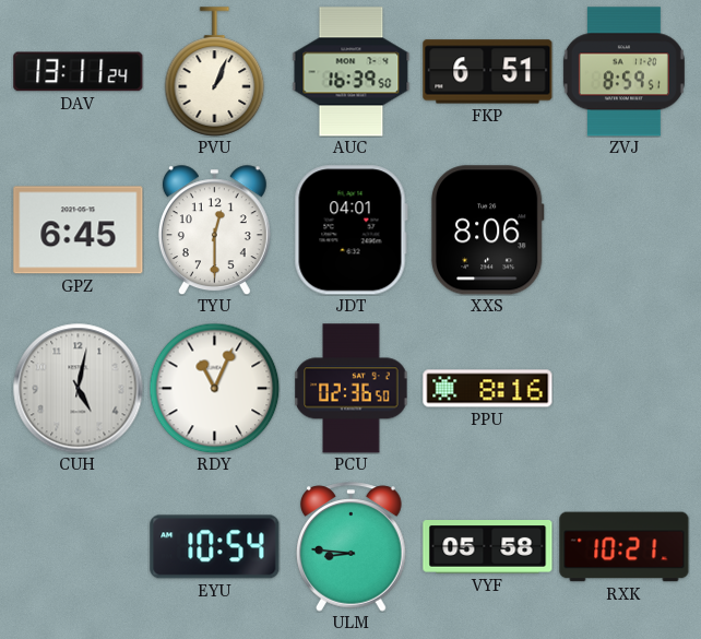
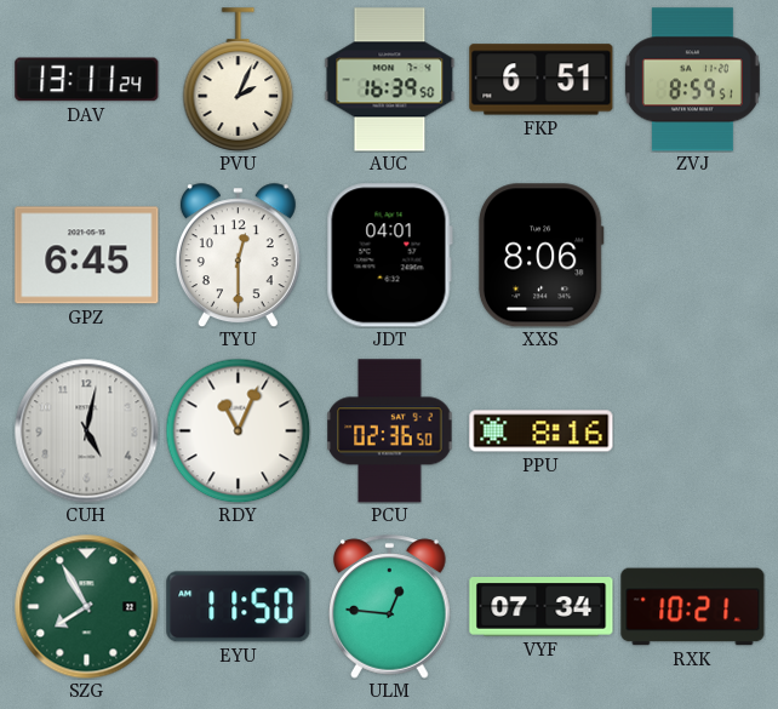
PVU: 1:04 -> 2:04
SZG: none -> 7:55
EYU: 10:54 -> 11:50
ULM: 8:46 -> 12:46
VYF: 05:58 -> 07:34
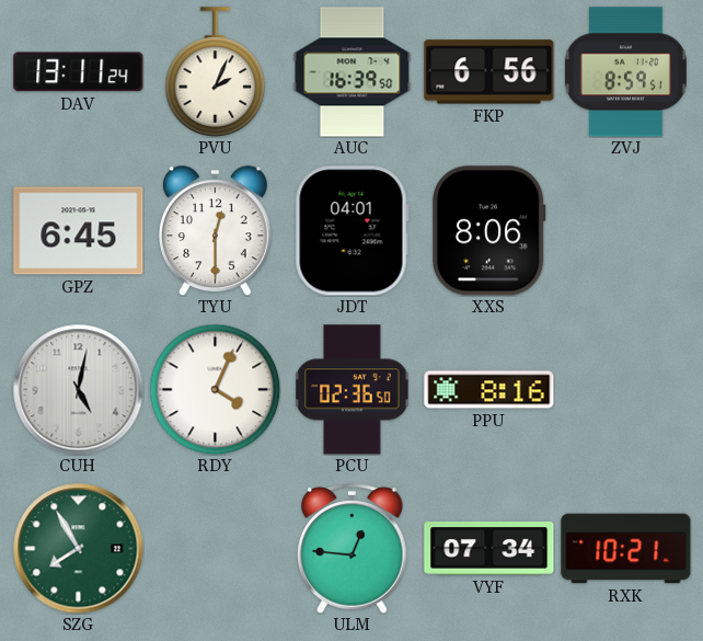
FKP: 6:51 -> 6:56
RDY: 11:04 -> 4:04
EYU: 11:50 -> none
